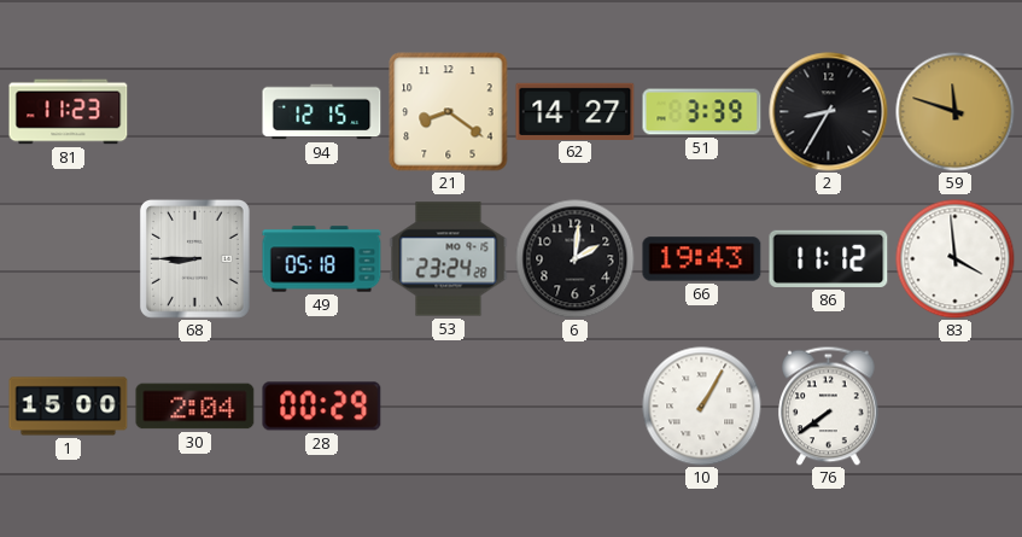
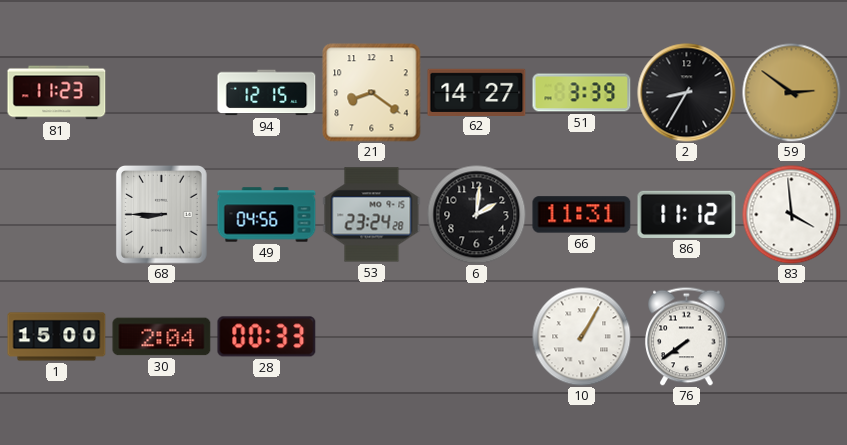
59: 11:48 -> 2:51
49: 05:18 -> 04:56
66: 19:43 -> 11:31
28: 00:29 -> 00:33
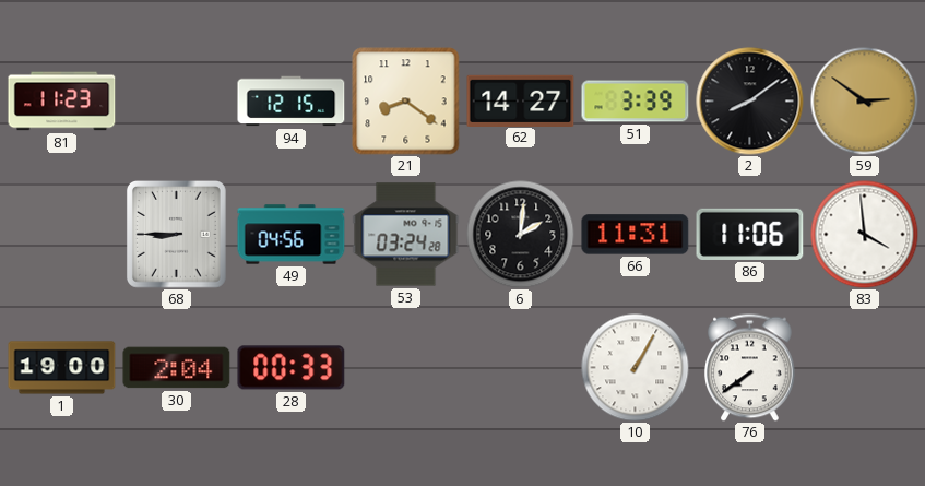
2: 8:35 -> 8:09
53: 23:24 -> 03:24
86: 11:12 -> 11:06
1: 15:00 -> 19:00
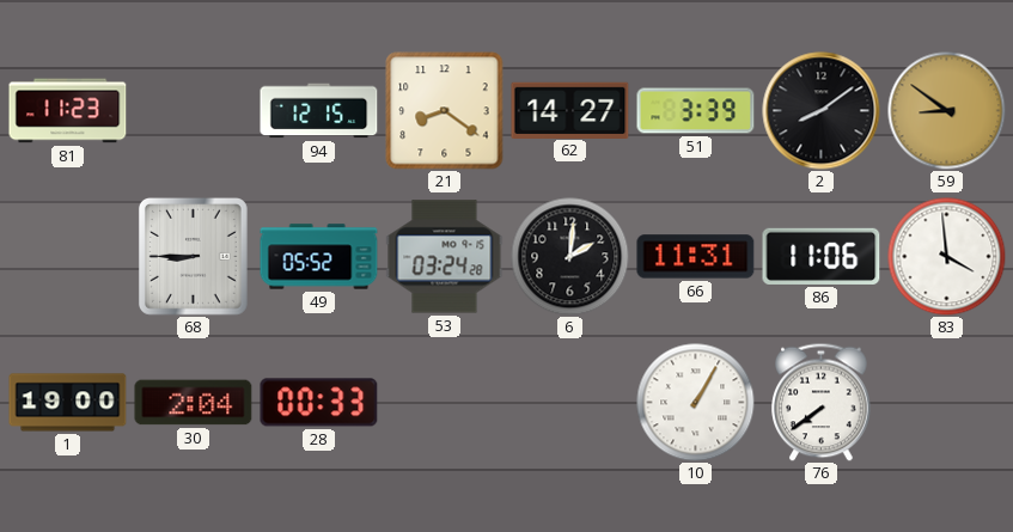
59: 2:51 -> 8:51
49: 04:56 -> 05:52
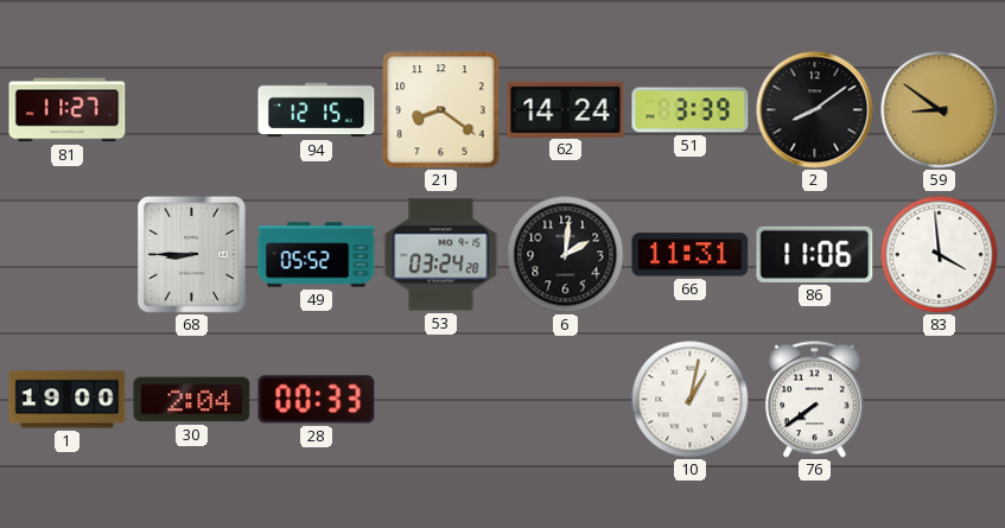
81: 11:23 -> 11:27
62: 14:27 -> 14:24
10: 1:05 -> 1:02
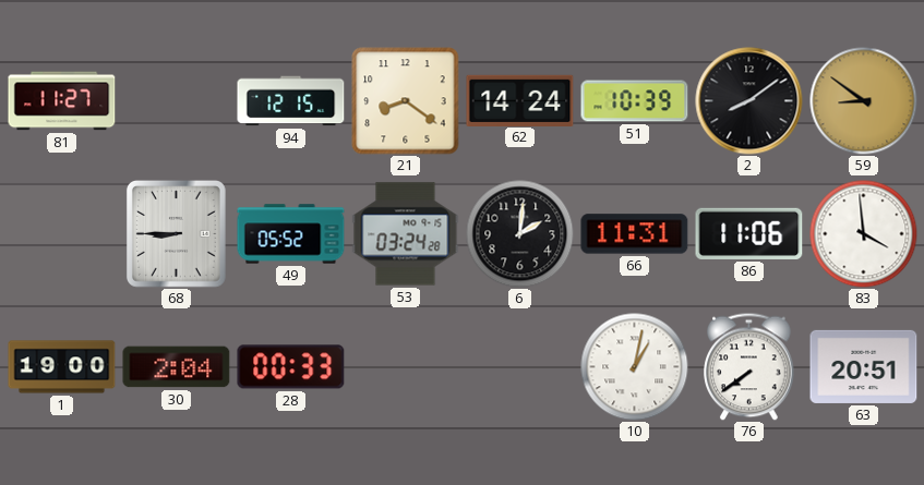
51: 3:39 -> 10:39
63: none -> 20:51
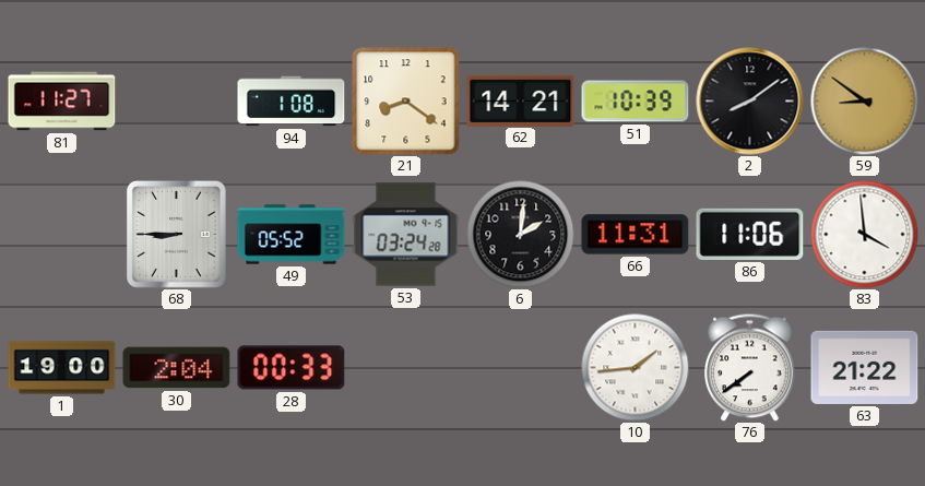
94: 12:15 -> 1:08
62: 14:24 -> 14:21
10: 1:02 -> 1:44
63: 20:51 -> 21:22
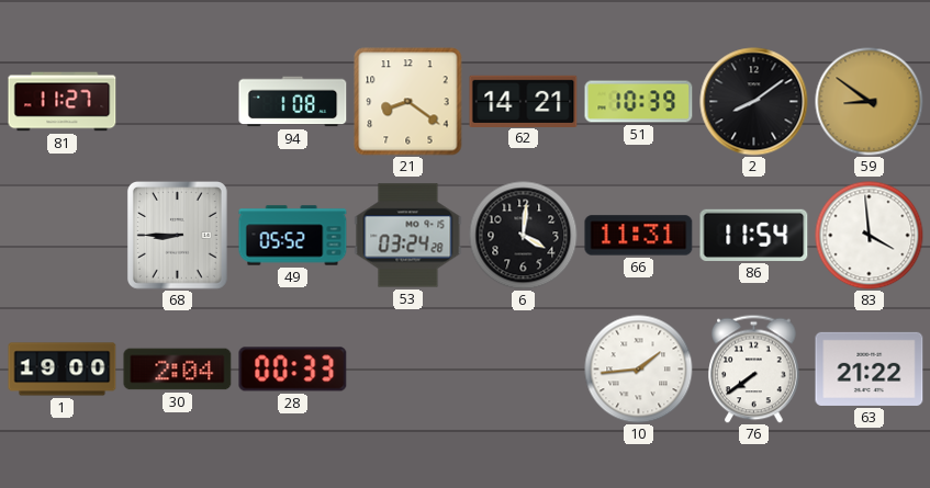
6: 2:01 -> 4:01
86: 11:06 -> 11:54
